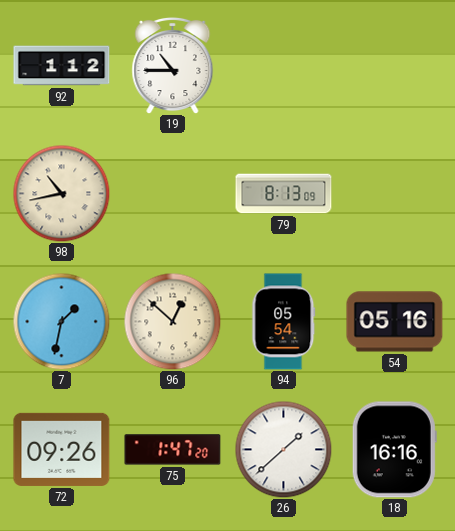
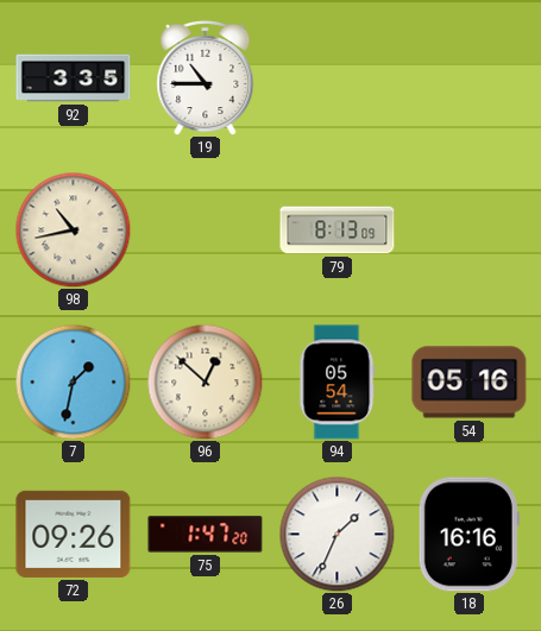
92: 1:12 -> 3:35
26: 1:38 -> 1:34
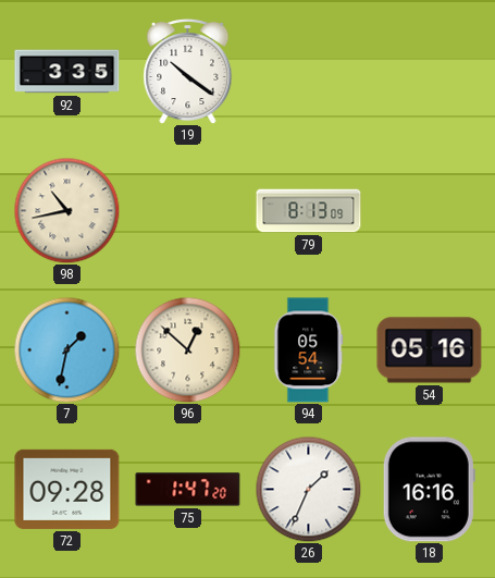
19: 10:45 -> 10:21
72: 09:26 -> 09:28
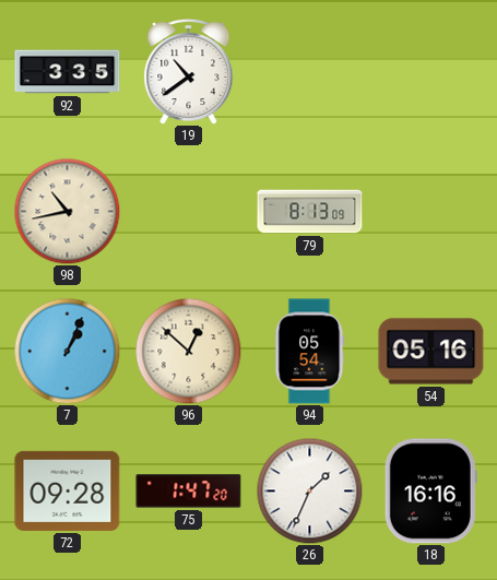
19: 10:21 -> 10:39
7: 1:32 -> 1:04
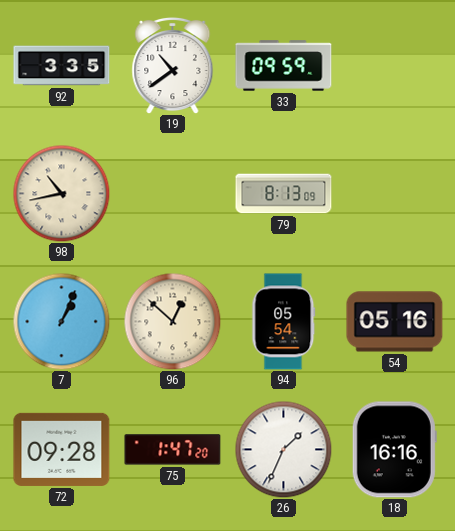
33: none -> 09:59
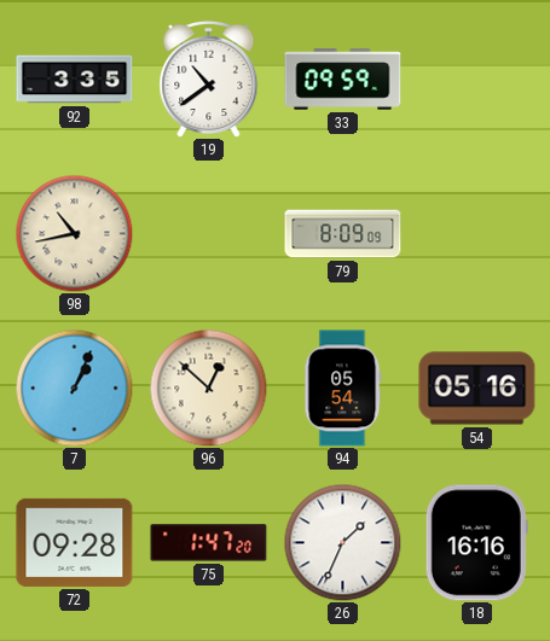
79: 8:13 -> 8:09
